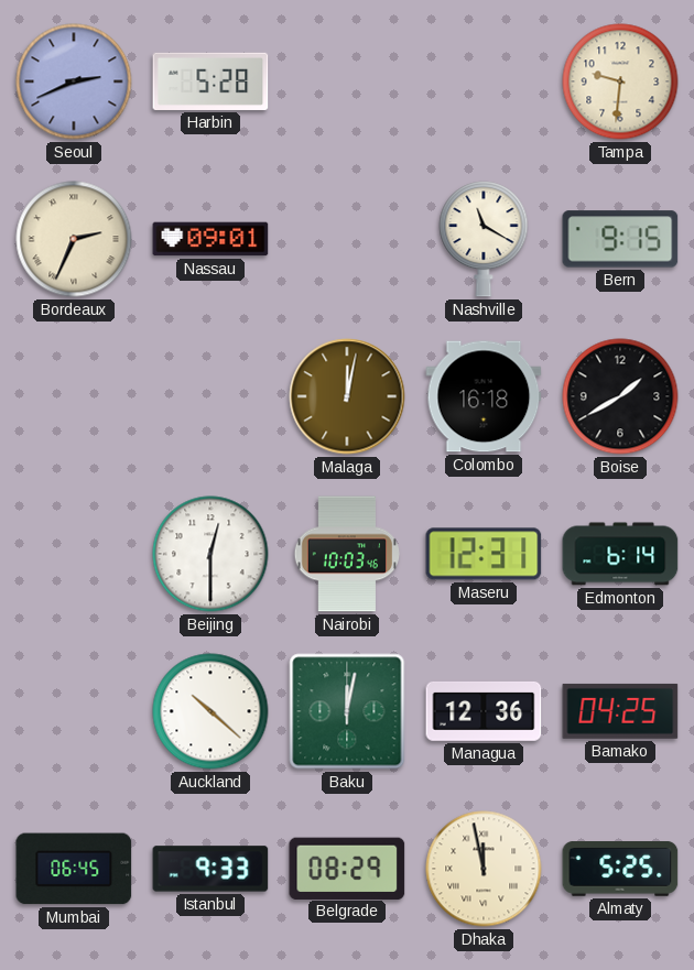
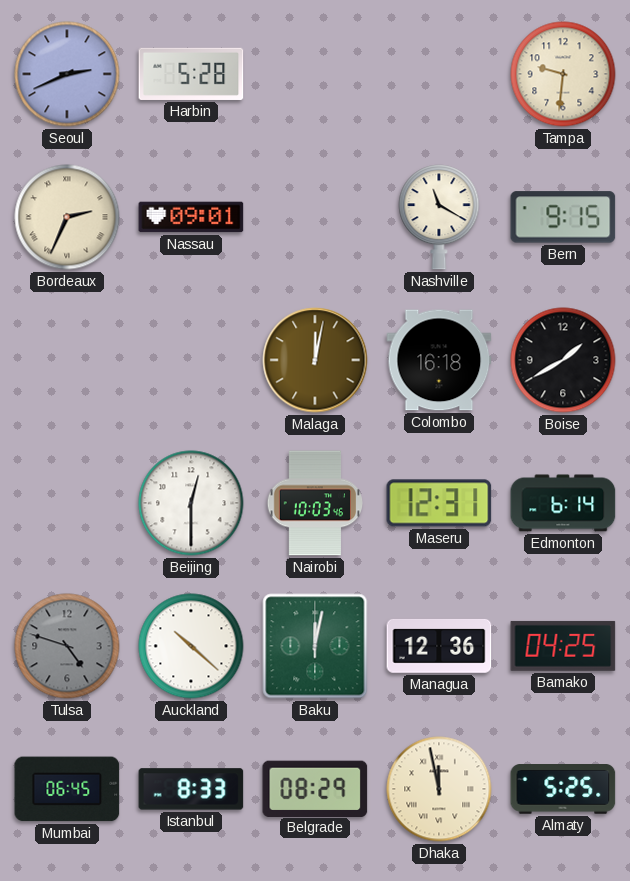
Tulsa: none -> 4:48
Istanbul: 9:33 -> 8:33
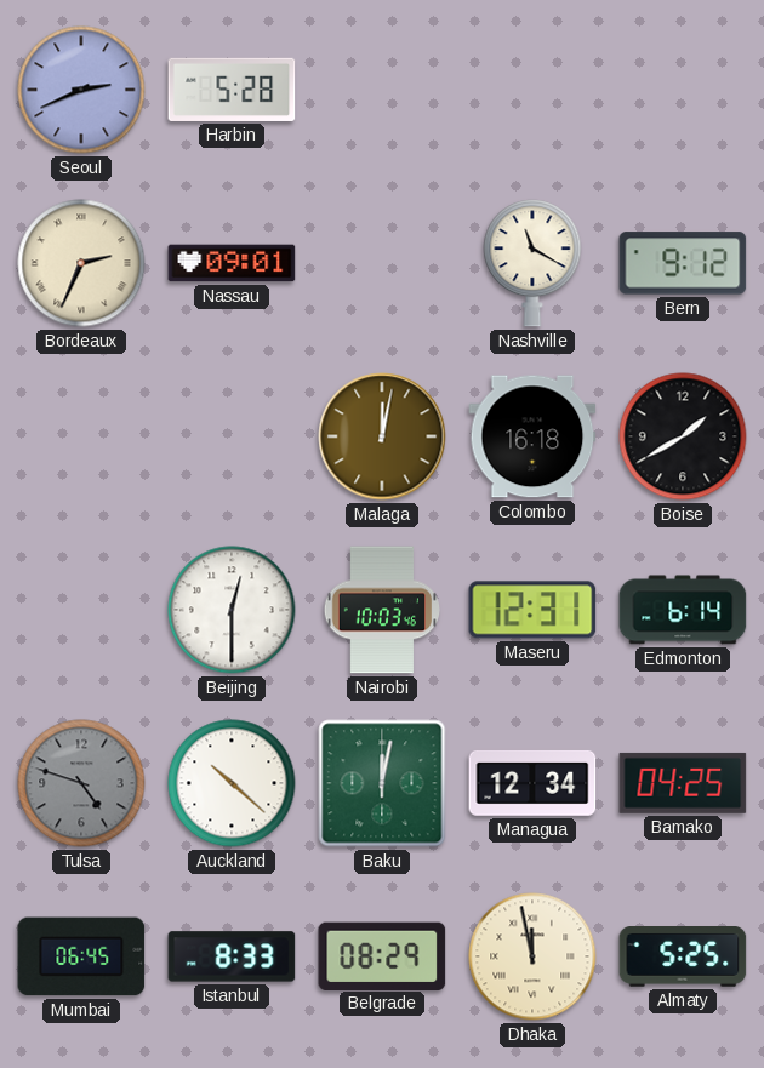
Tampa: 9:31 -> none
Bern: 9:15 -> 9:12
Managua: 12:36 -> 12:34
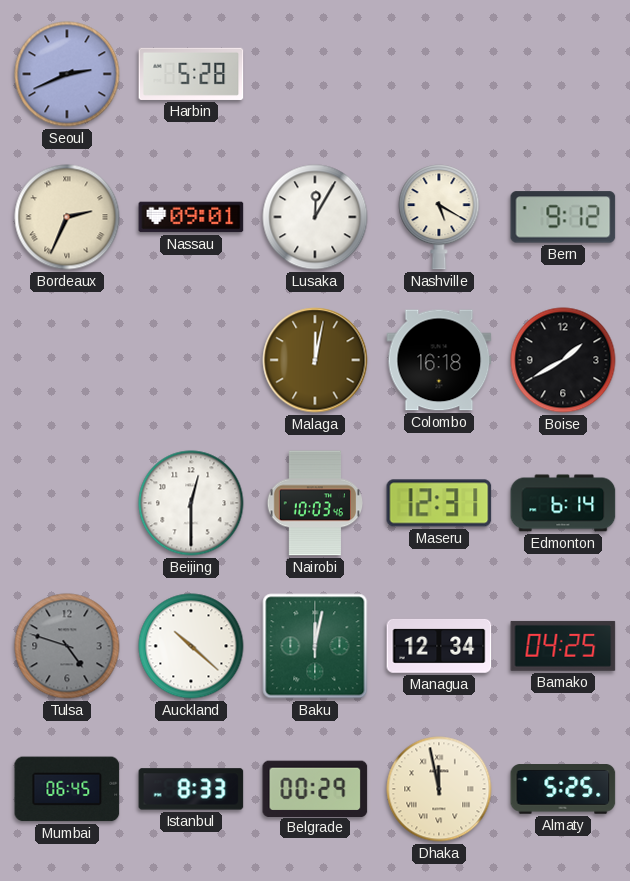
Lusaka: none -> 12:05
Nashville: 11:20 -> 5:20
Belgrade: 08:29 -> 00:29
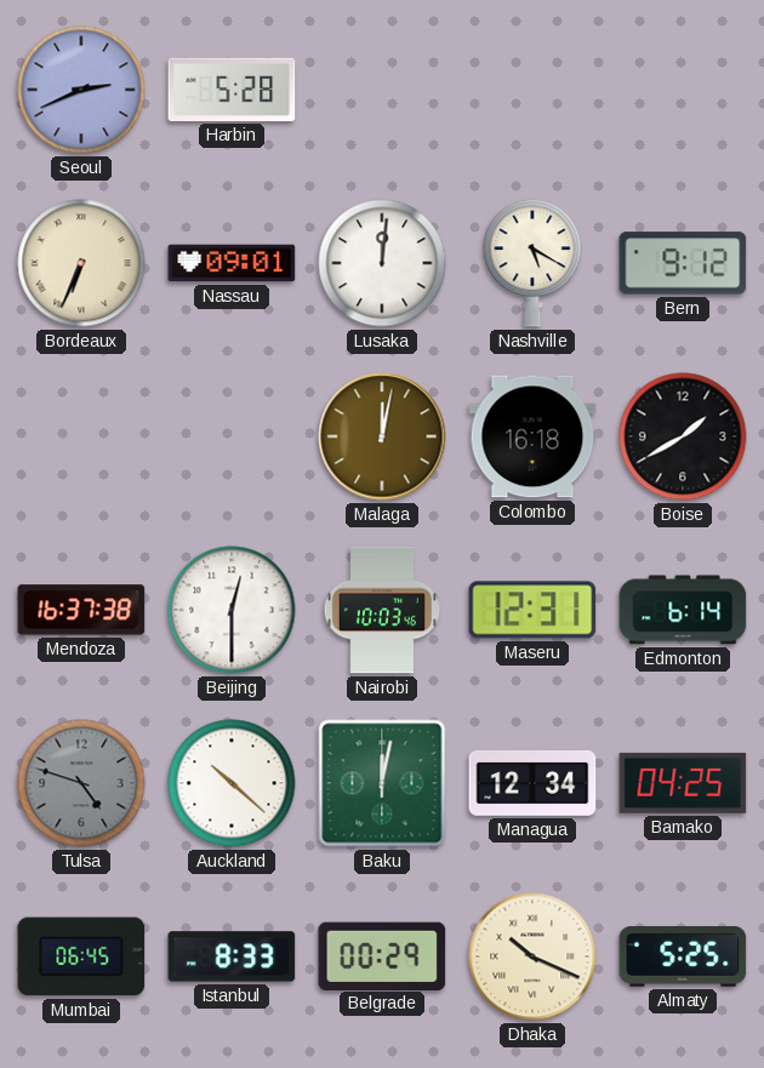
Bordeaux: 2:34 -> 6:34
Lusaka: 12:05 -> 12:01
Mendoza: none -> 16:37
Dhaka: 11:58 -> 10:19
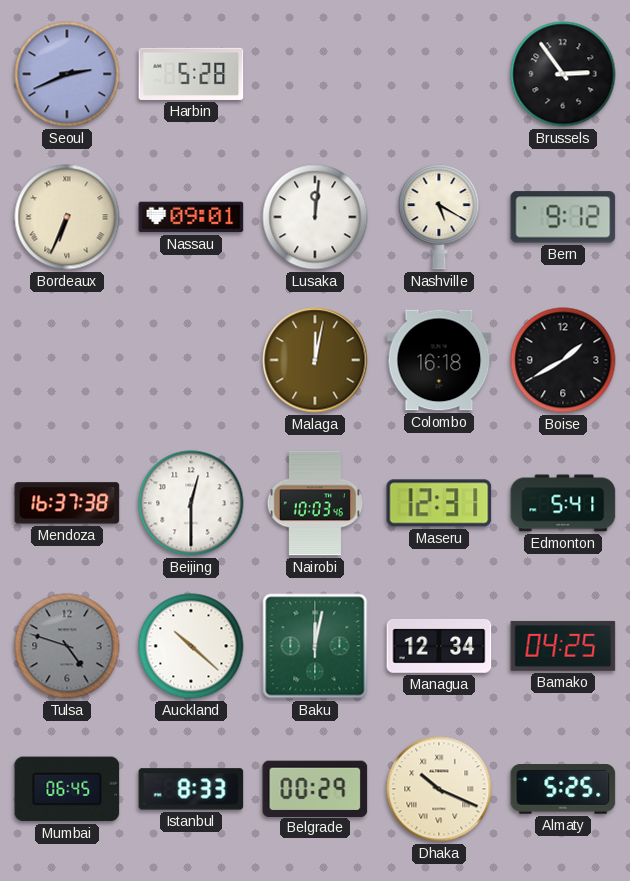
Brussels: none -> 2:54
Edmonton: 6:14 -> 5:41
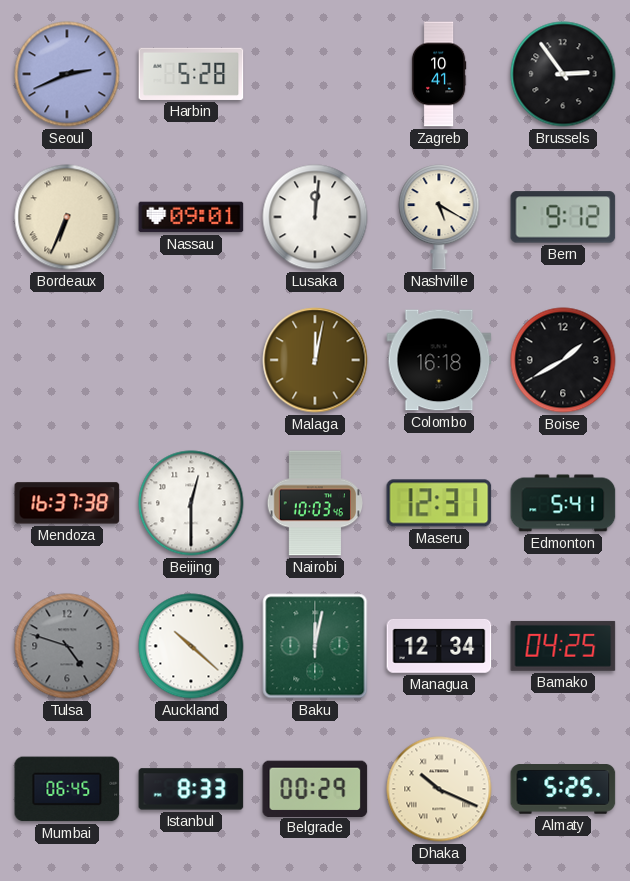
Zagreb: none -> 10:41
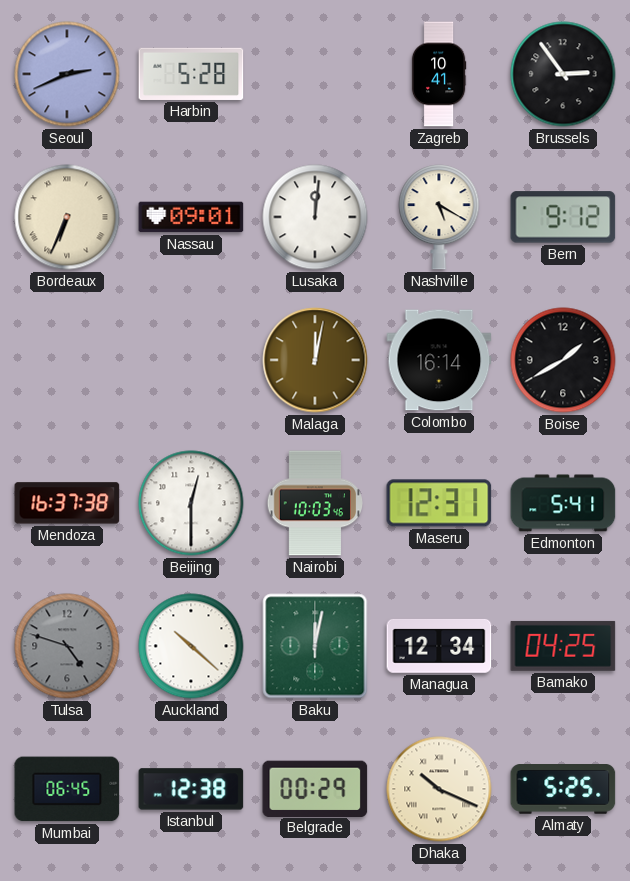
Colombo: 16:18 -> 16:14
Istanbul: 8:33 -> 12:38
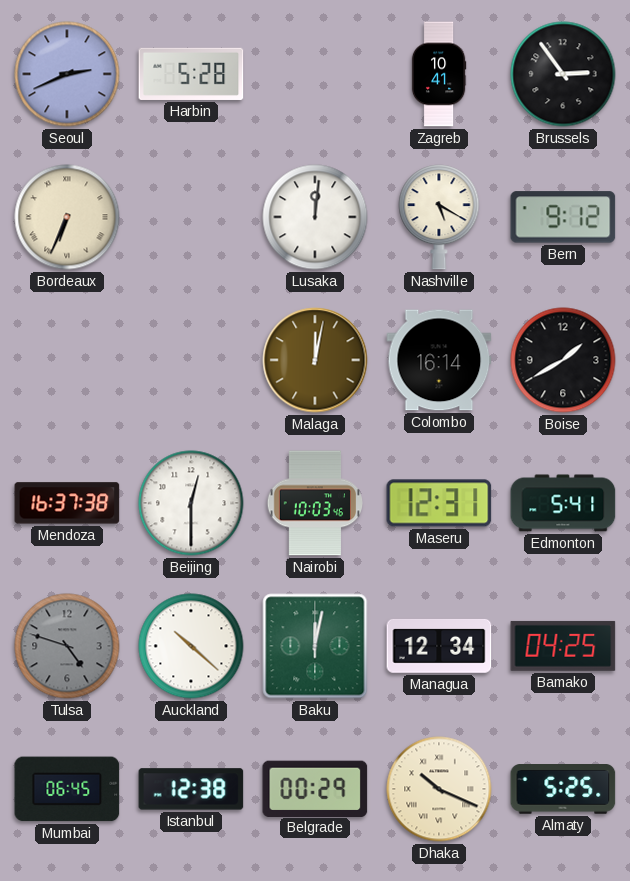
Nassau: 09:01 -> none
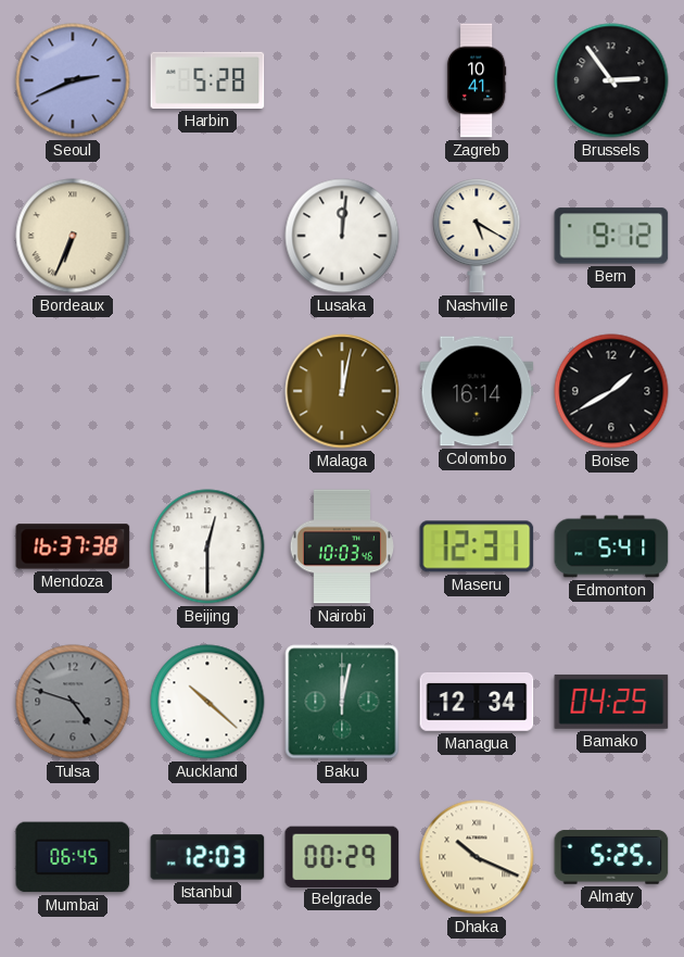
Istanbul: 12:38 -> 12:03
